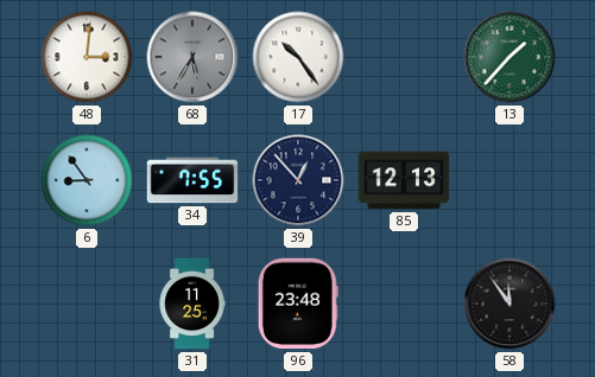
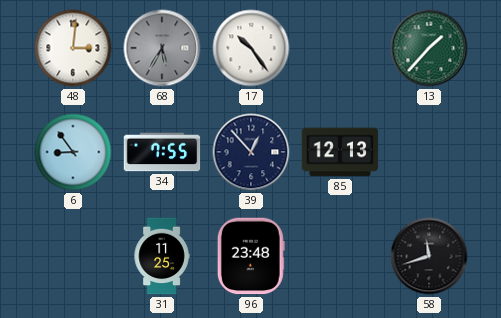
58: 11:54 -> 11:42
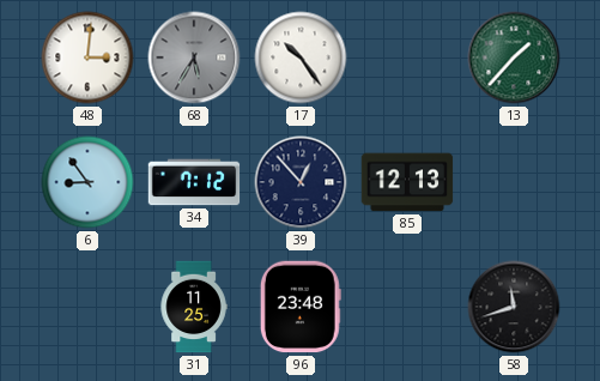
34: 7:55 -> 7:12
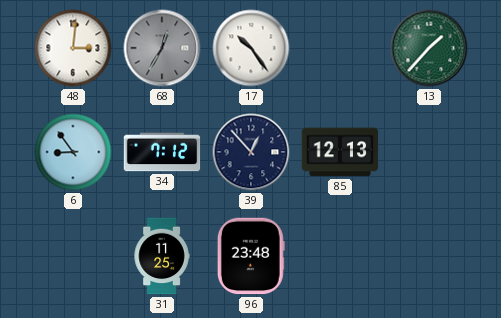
68: 5:35 -> 12:35
58: 11:42 -> none
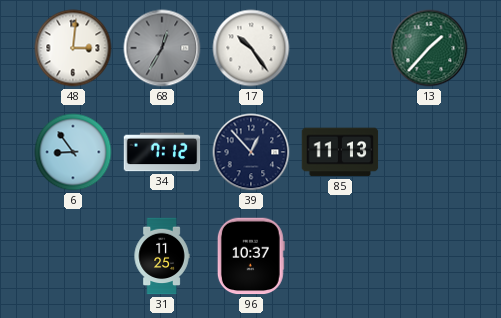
85: 12:13 -> 11:13
96: 23:48 -> 10:37
